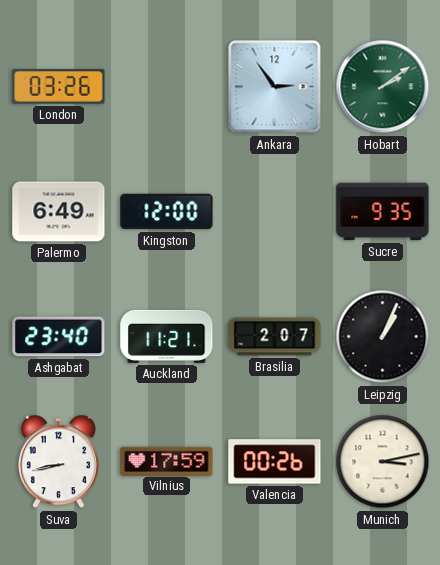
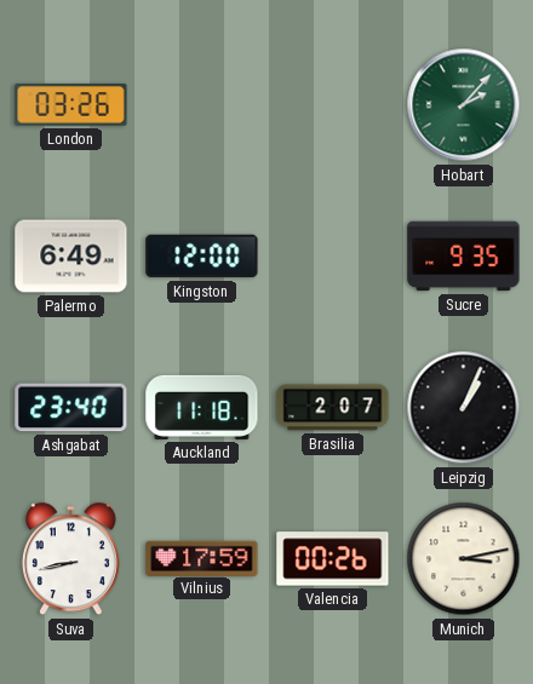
Ankara: 2:54 -> none
Hobart: 2:09 -> 2:07
Auckland: 11:21 -> 11:18
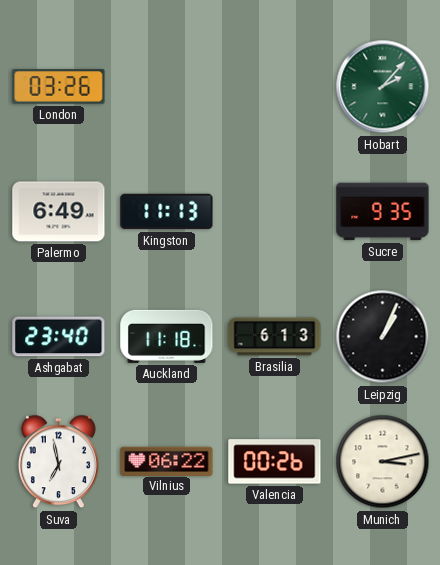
Kingston: 12:00 -> 11:13
Brasilia: 2:07 -> 6:13
Suva: 8:43 -> 6:58
Vilnius: 17:59 -> 06:22
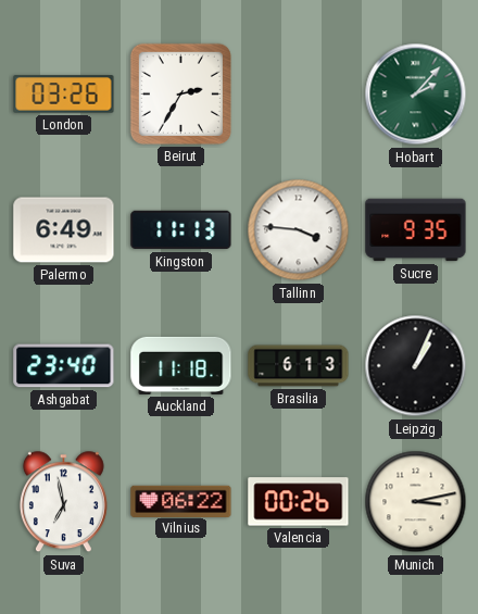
Beirut: none -> 2:35
Tallinn: none -> 3:46
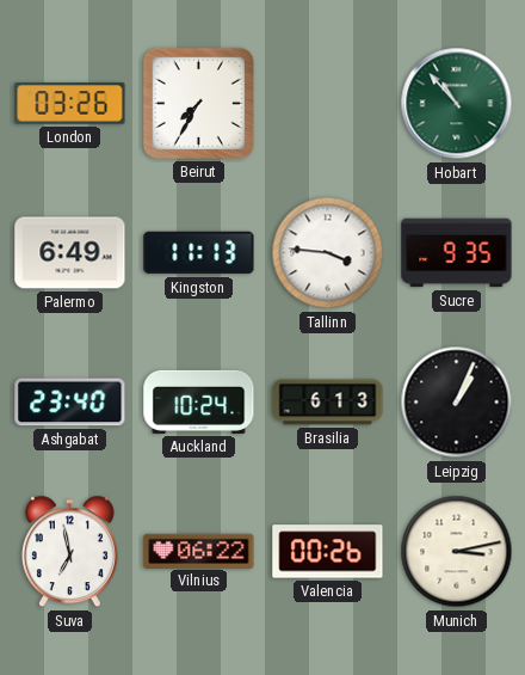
Beirut: 2:35 -> 7:35
Hobart: 2:07 -> 10:53
Auckland: 11:18 -> 10:24
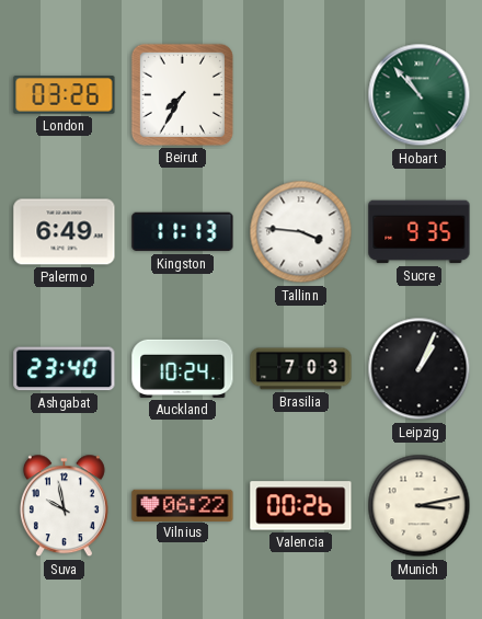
Brasilia: 6:13 -> 7:03
Suva: 6:58 -> 9:58
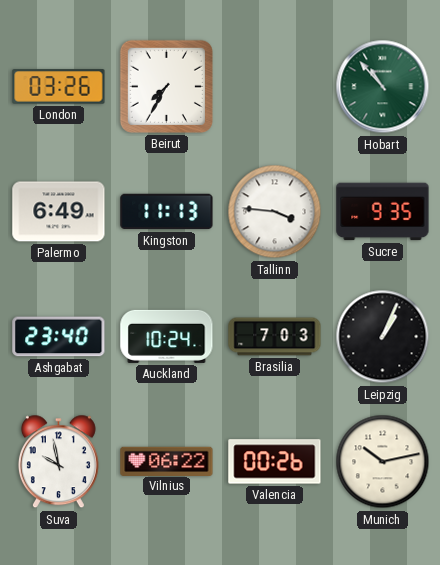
Munich: 3:13 -> 10:13
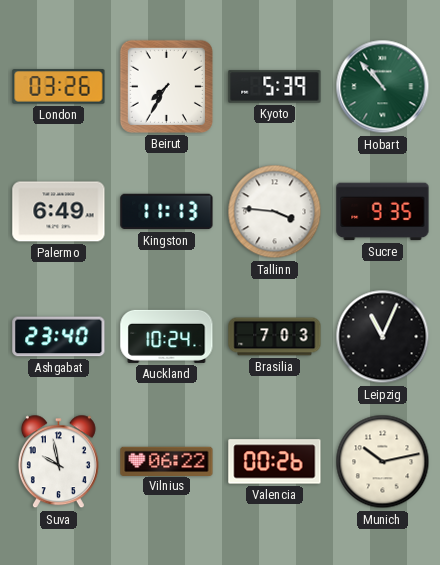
Kyoto: none -> 5:39
Leipzig: 1:04 -> 11:04
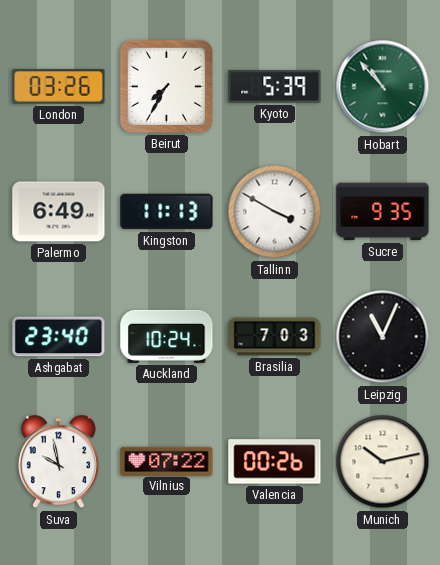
Tallinn: 3:46 -> 3:50
Vilnius: 06:22 -> 07:22
